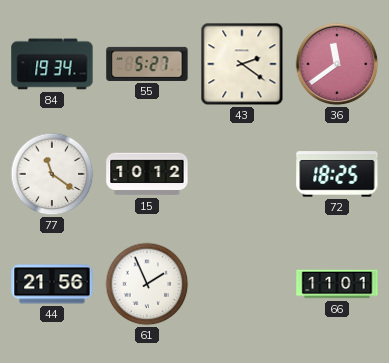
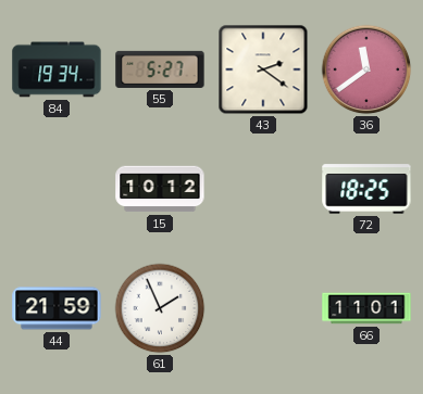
77: 11:21 -> none
44: 21:56 -> 21:59
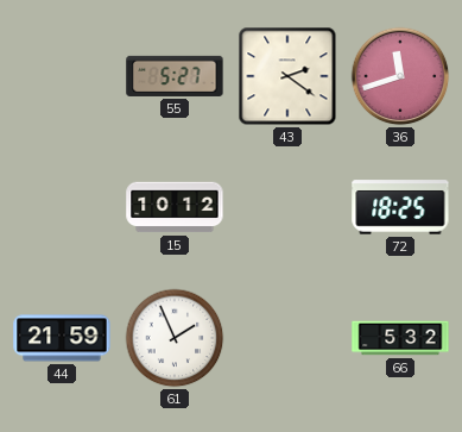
84: 19:34 -> none
36: 11:39 -> 11:42
66: 11:01 -> 5:32
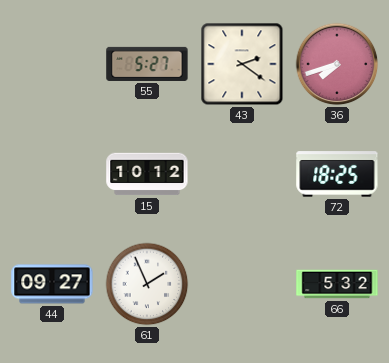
36: 11:42 -> 7:42
44: 21:59 -> 09:27
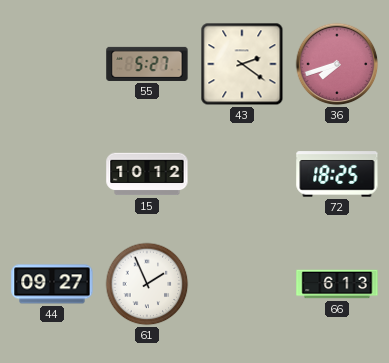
66: 5:32 -> 6:13
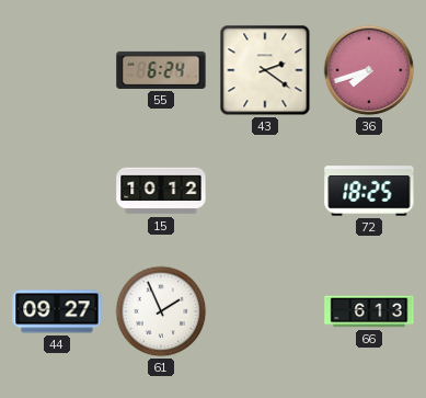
55: 5:27 -> 6:24
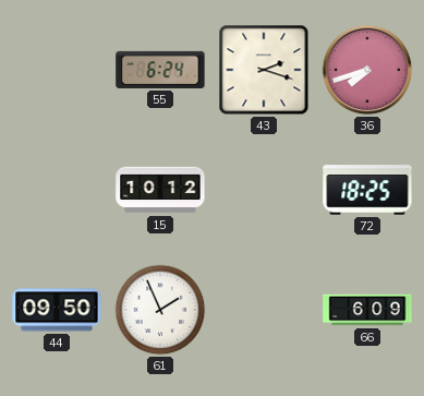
43: 2:21 -> 2:18
44: 09:27 -> 09:50
66: 6:13 -> 6:09
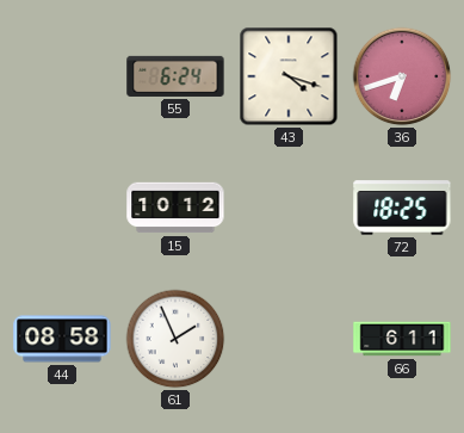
43: 2:18 -> 4:18
36: 7:42 -> 6:42
44: 09:50 -> 08:58
66: 6:09 -> 6:11
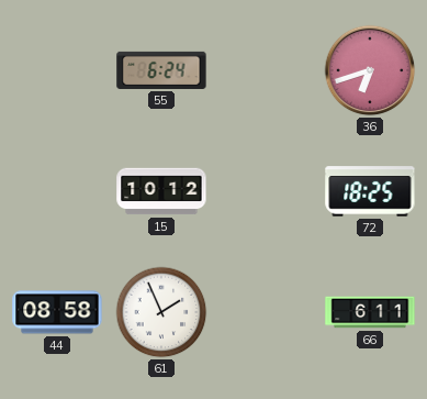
43: 4:18 -> none
